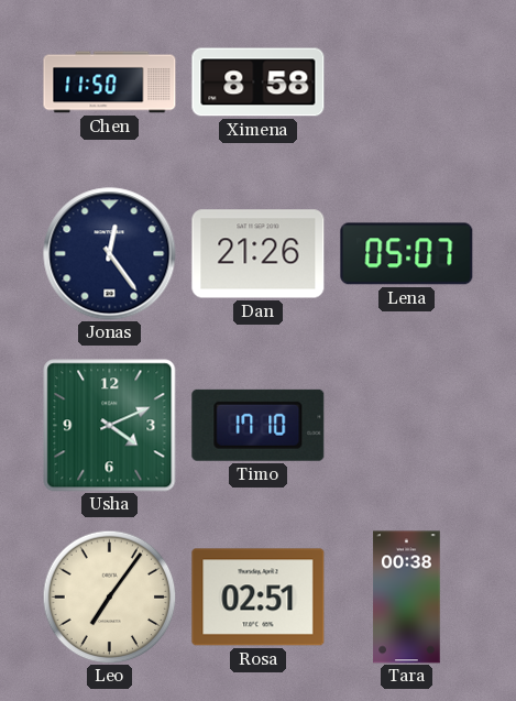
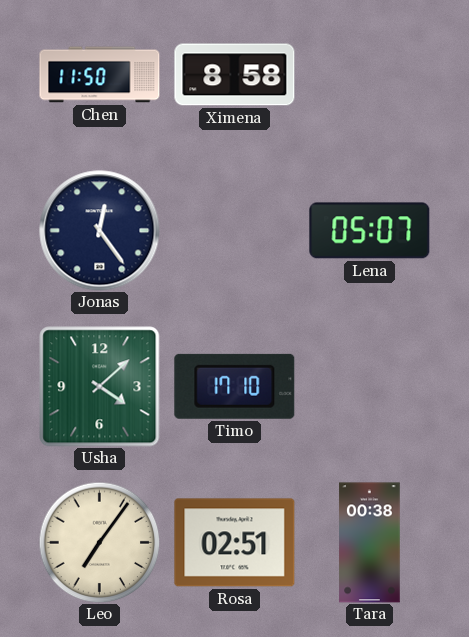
Dan: 21:26 -> none
Usha: 4:11 -> 4:08
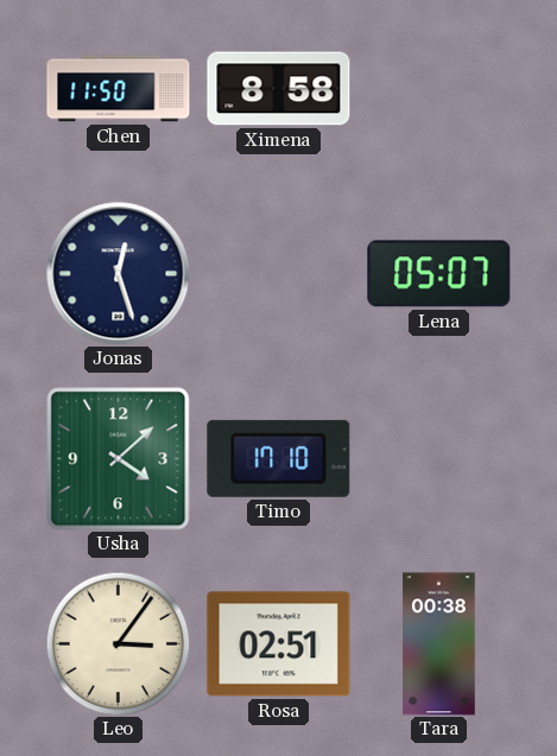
Jonas: 12:24 -> 12:27
Leo: 7:06 -> 3:06
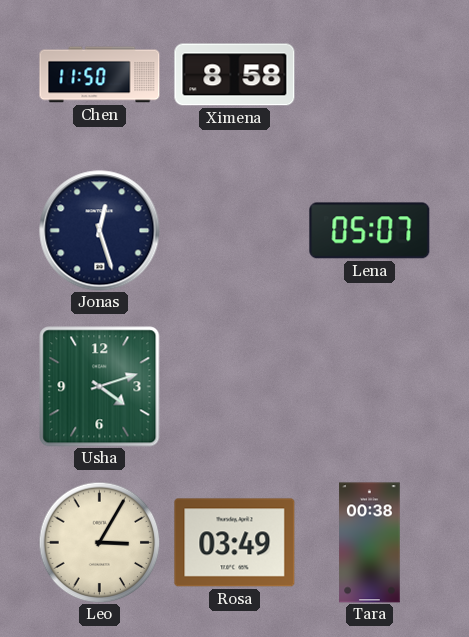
Usha: 4:08 -> 4:12
Timo: 17:10 -> none
Leo: 3:06 -> 3:05
Rosa: 02:51 -> 03:49
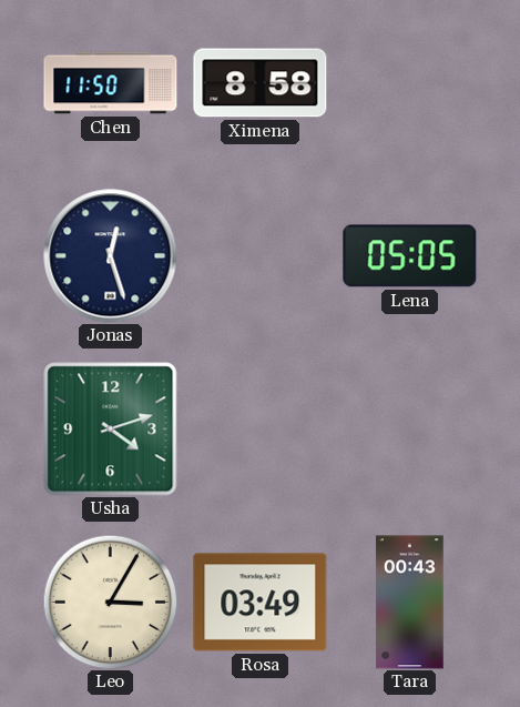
Lena: 05:07 -> 05:05
Tara: 00:38 -> 00:43
